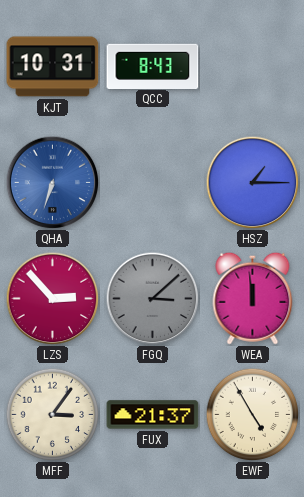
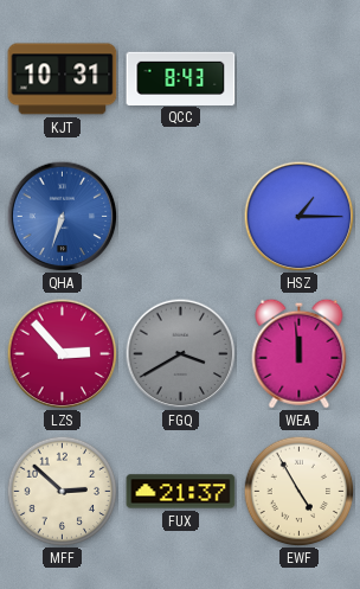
FGQ: 3:08 -> 3:40
MFF: 3:06 -> 2:52
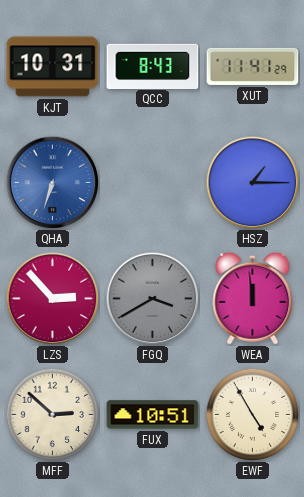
XUT: none -> 11:41
FUX: 21:37 -> 10:51
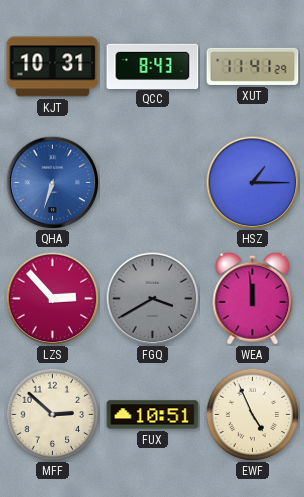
EWF: 4:55 -> 4:56
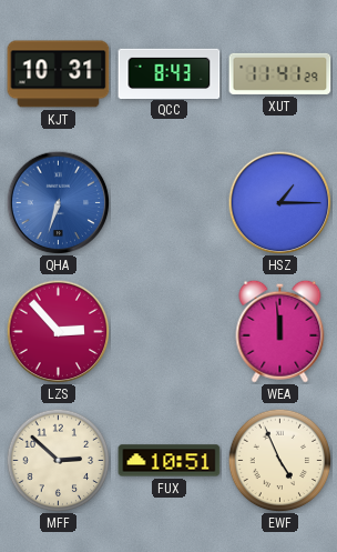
FGQ: 3:40 -> none
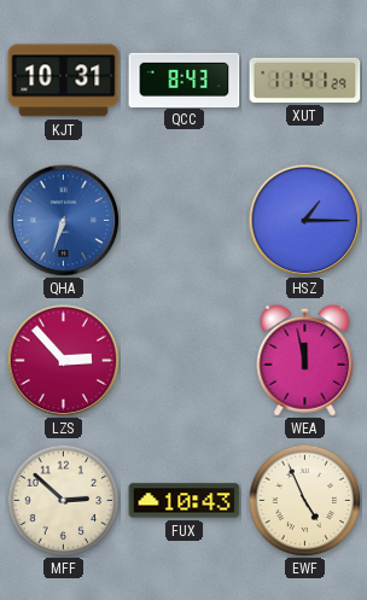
WEA: 11:59 -> 11:58
FUX: 10:51 -> 10:43
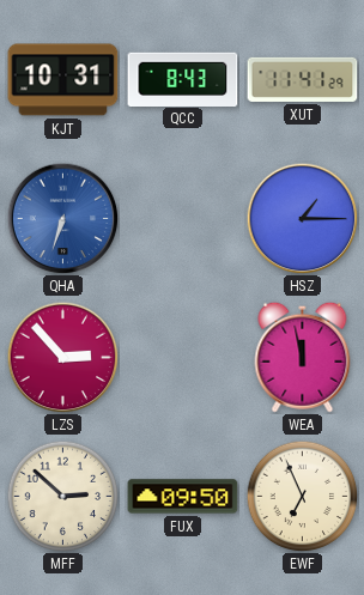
FUX: 10:43 -> 09:50
EWF: 4:56 -> 6:56
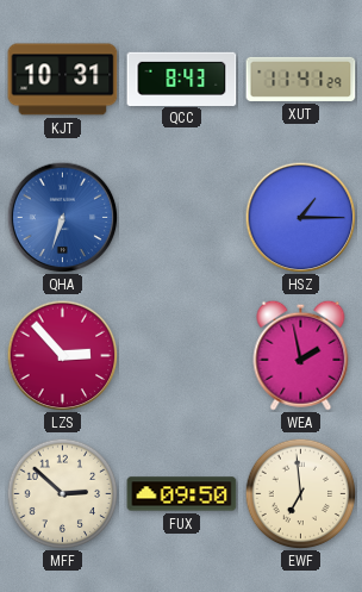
WEA: 11:58 -> 1:58
EWF: 6:56 -> 6:59
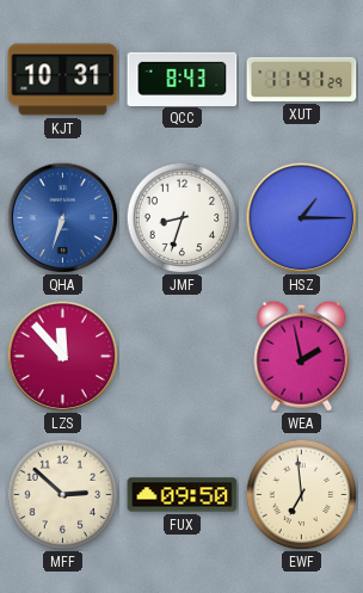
JMF: none -> 8:33
LZS: 2:53 -> 11:53
